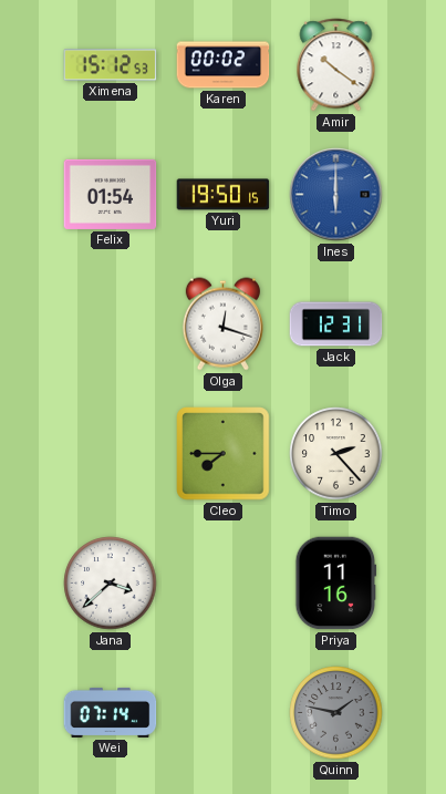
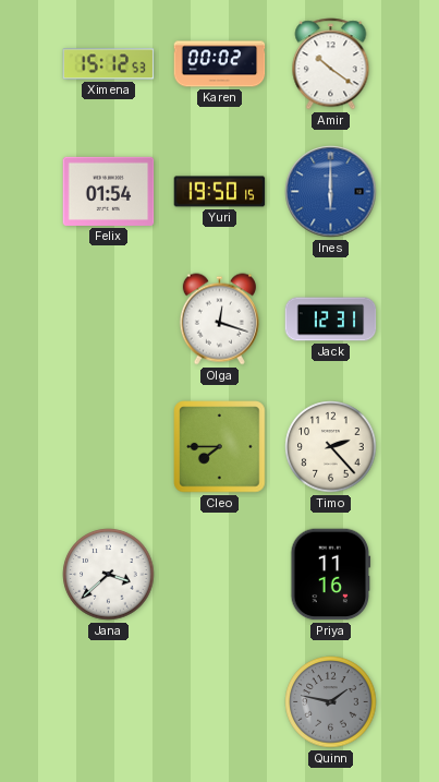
Wei: 07:14 -> none
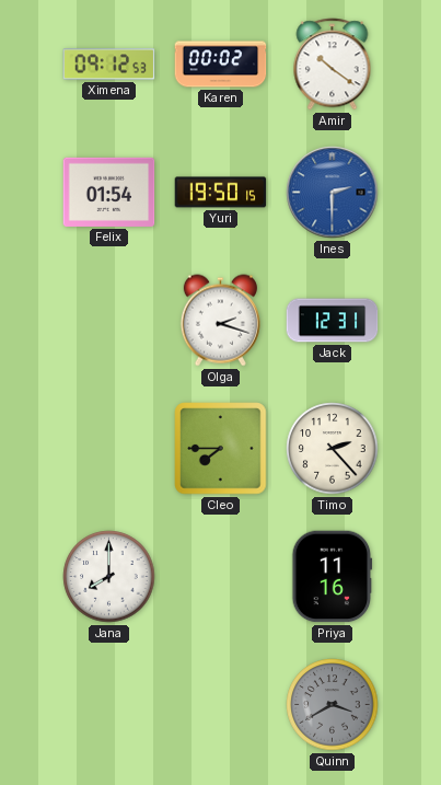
Ximena: 15:12 -> 09:12
Ines: 6:00 -> 2:30
Olga: 12:18 -> 2:18
Jana: 3:38 -> 8:00
Quinn: 1:47 -> 3:40
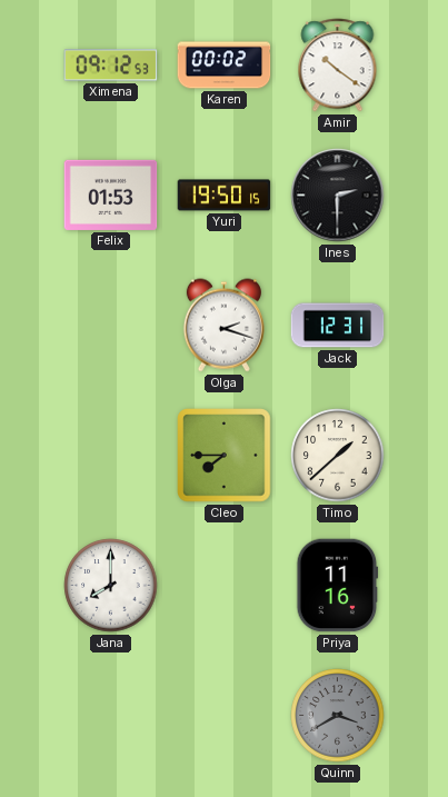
Felix: 01:54 -> 01:53
Ines dial: blue -> black
Timo: 2:23 -> 1:38
